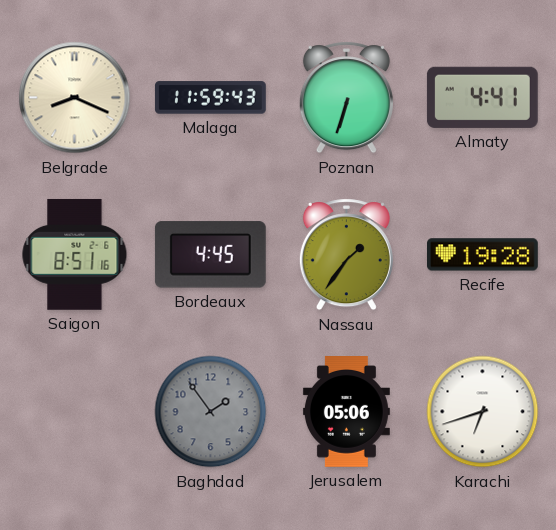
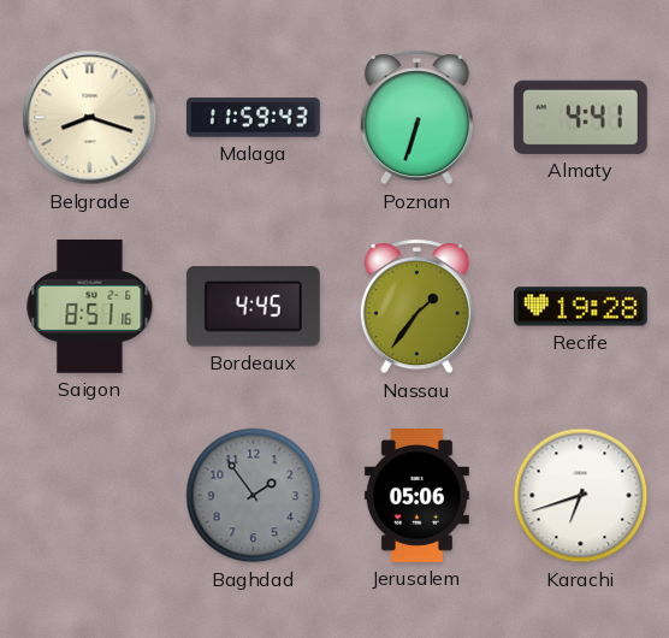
Belgrade: 8:19 -> 8:18
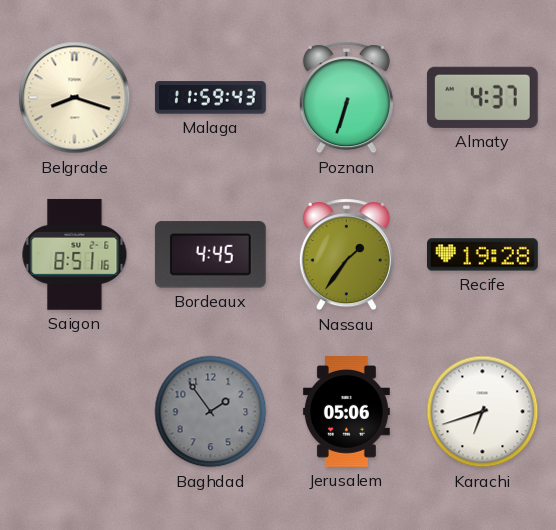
Almaty: 4:41 -> 4:37
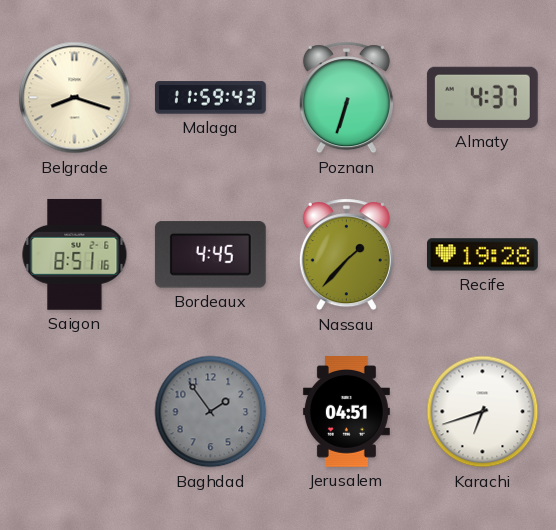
Nassau: 1:36 -> 1:37
Jerusalem: 05:06 -> 04:51
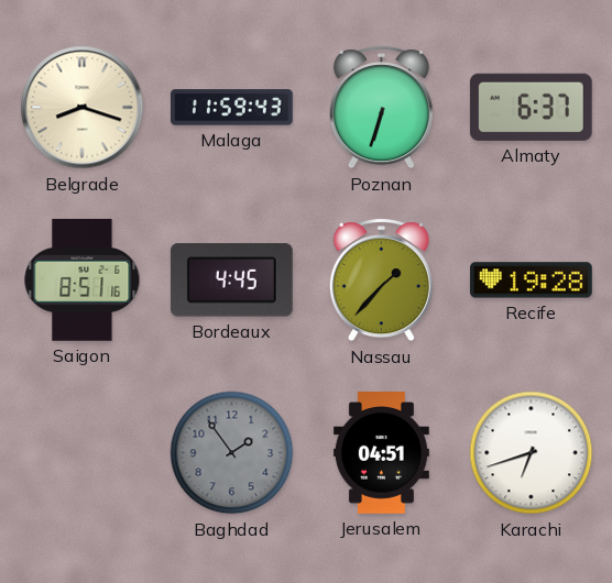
Almaty: 4:37 -> 6:37
